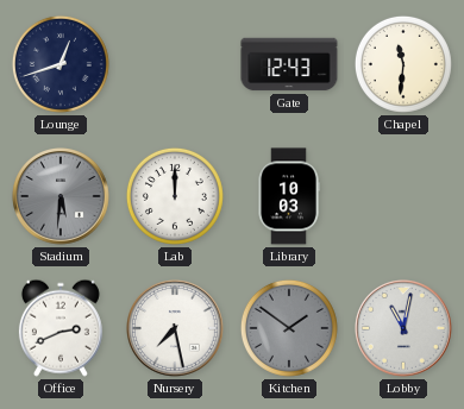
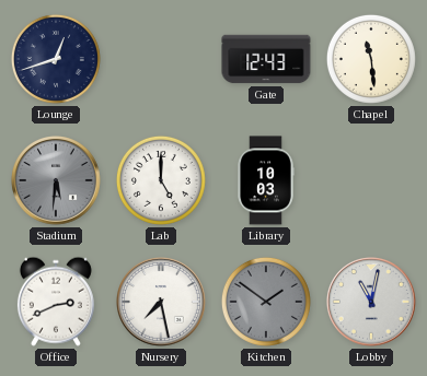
Chapel: 11:31 -> 11:29
Lab: 12:00 -> 5:00
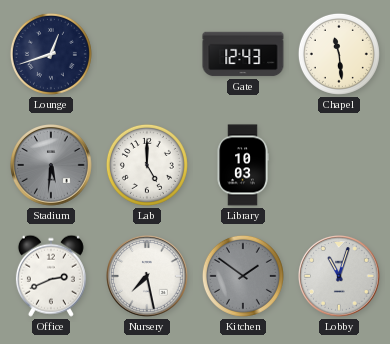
Lobby: 11:02 -> 11:03
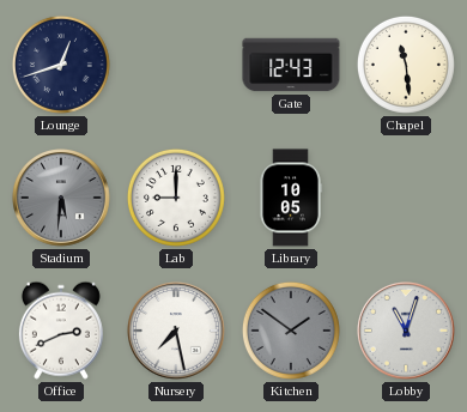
Lab: 5:00 -> 9:00
Library: 10:03 -> 10:05
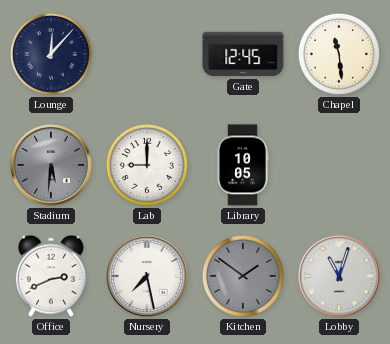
Lounge: 12:42 -> 12:07
Gate: 12:43 -> 12:45
